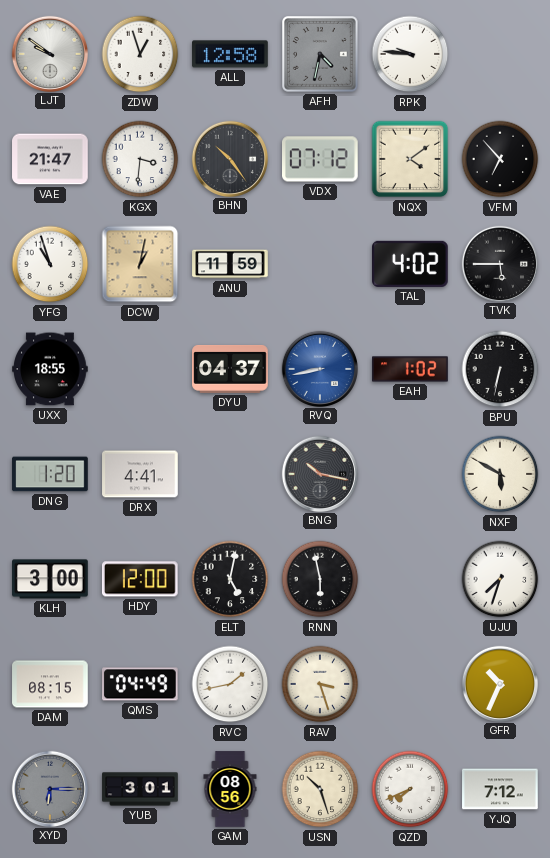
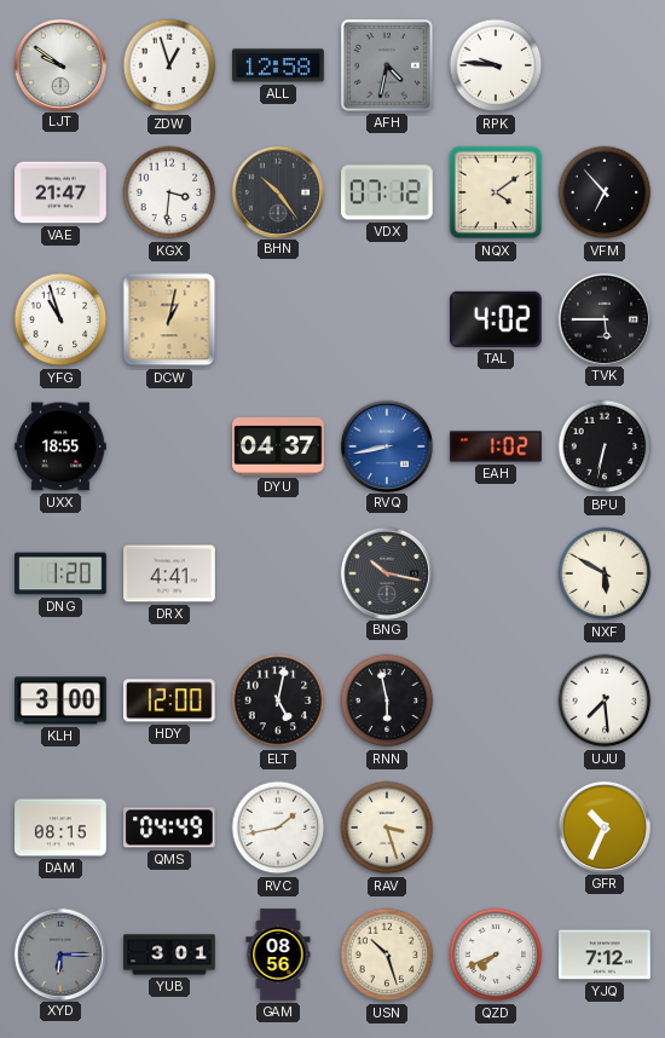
ANU: 11:59 -> none
UJU: 7:33 -> 7:29
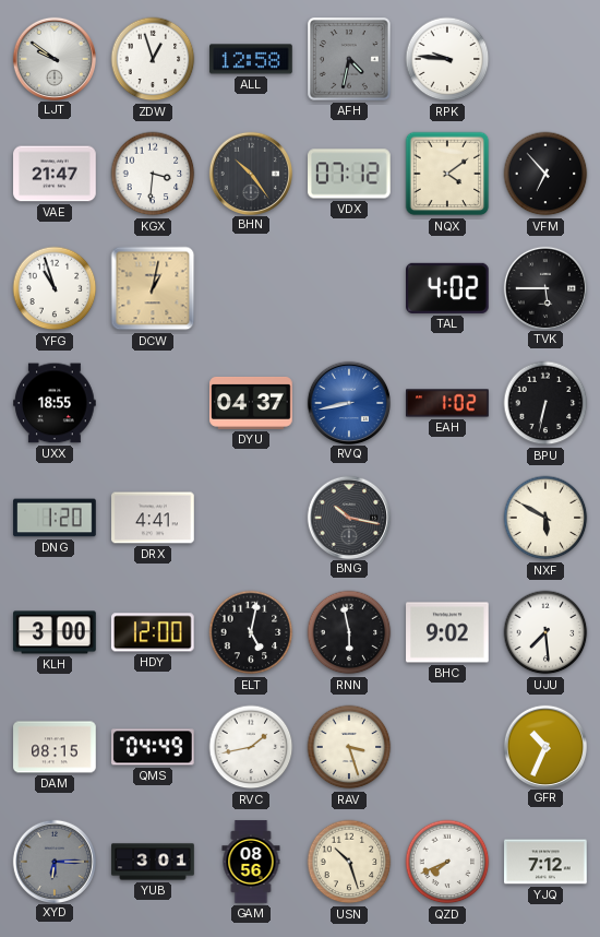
BHC: none -> 9:02
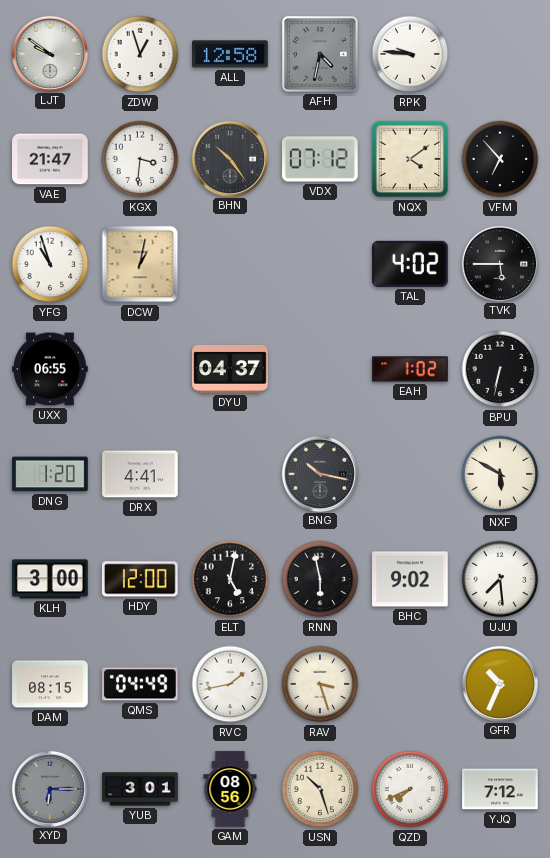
UXX: 18:55 -> 06:55
RVQ: 8:43 -> none
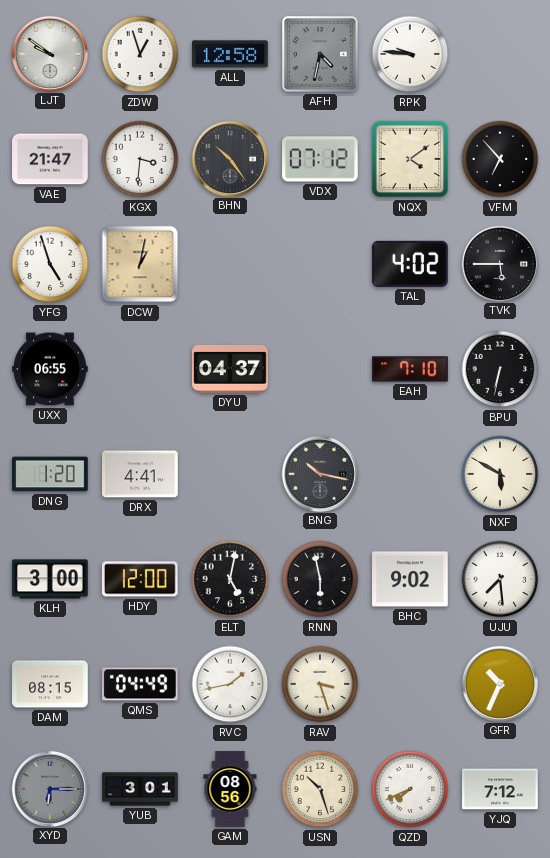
YFG: 10:57 -> 4:57
EAH: 1:02 -> 7:10
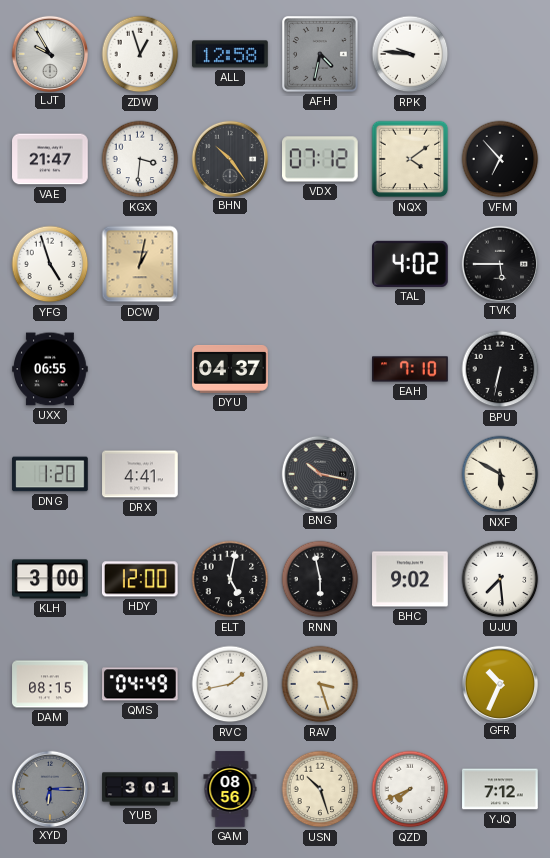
LJT: 9:51 -> 9:55
